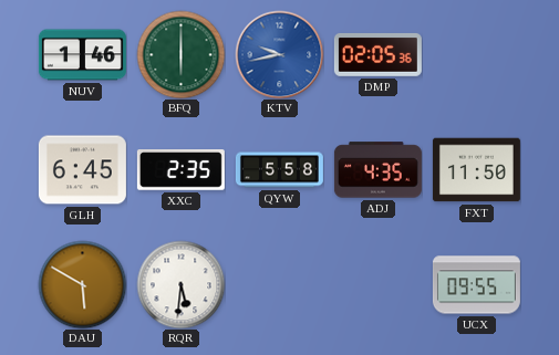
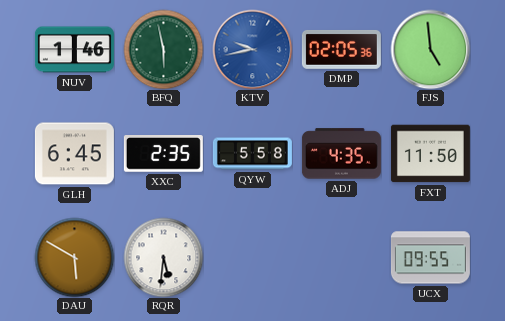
BFQ: 6:00 -> 5:58
FJS: none -> 4:59
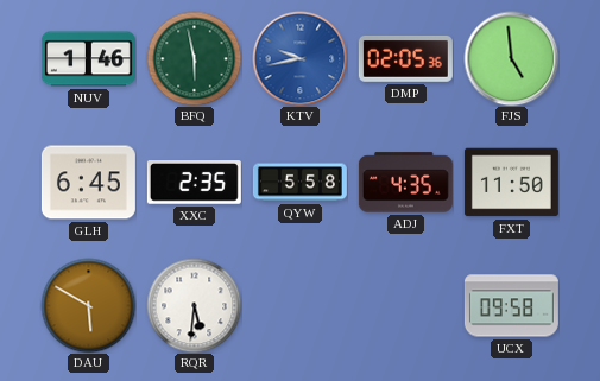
UCX: 09:55 -> 09:58
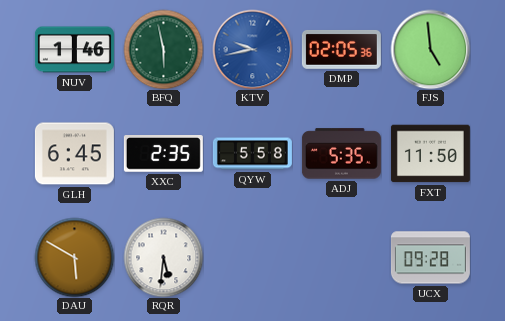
ADJ: 4:35 -> 5:35
UCX: 09:58 -> 09:28
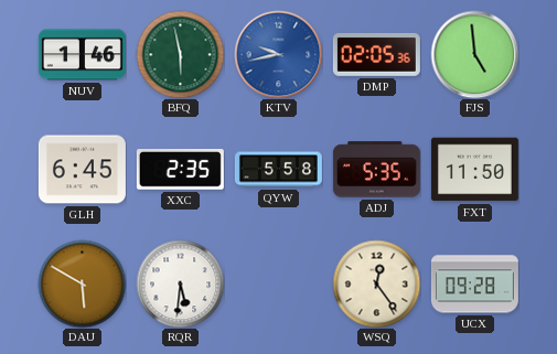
WSQ: none -> 12:24
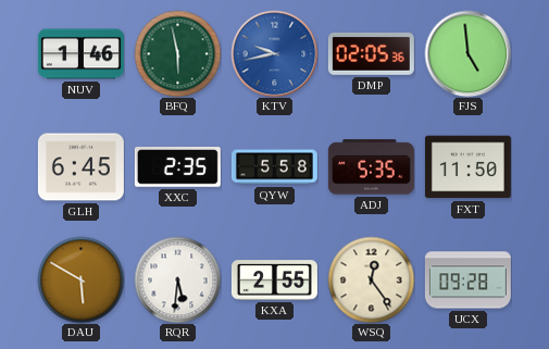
KXA: none -> 2:55
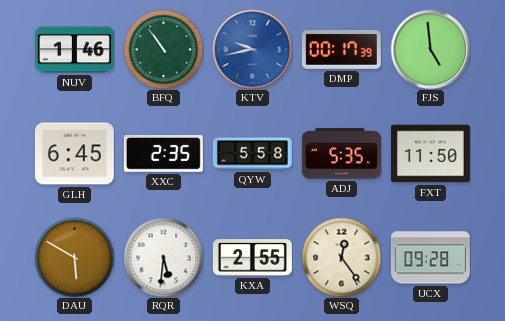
BFQ: 5:58 -> 10:54
DMP: 02:05 -> 00:17
